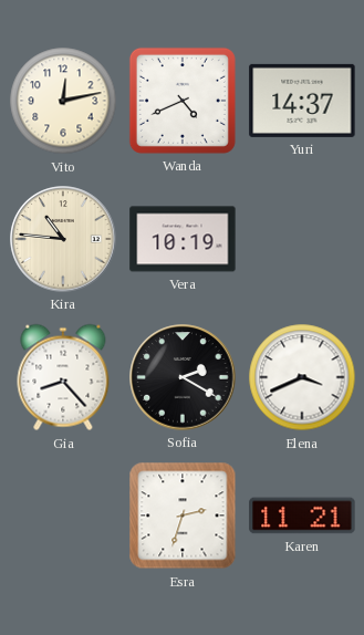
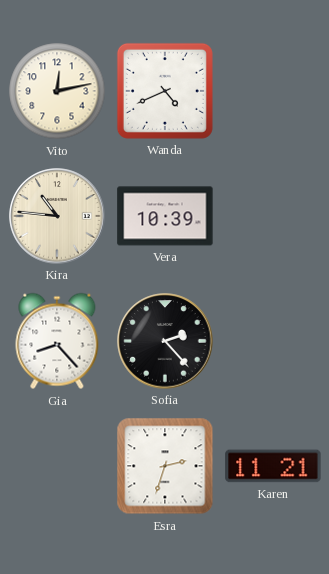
Yuri: 14:37 -> none
Vera: 10:19 -> 10:39
Sofia: 2:20 -> 2:23
Elena: 3:41 -> none
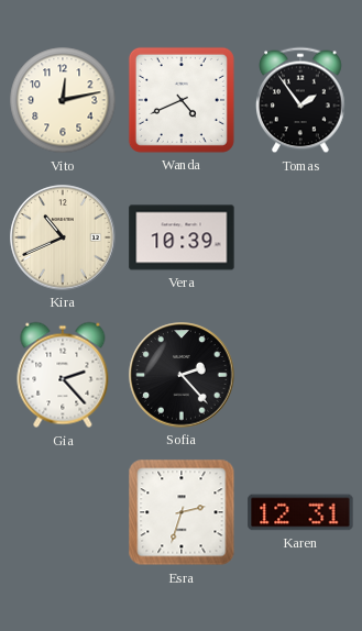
Tomas: none -> 1:54
Kira: 10:46 -> 10:41
Gia: 8:23 -> 2:23
Karen: 11:21 -> 12:31
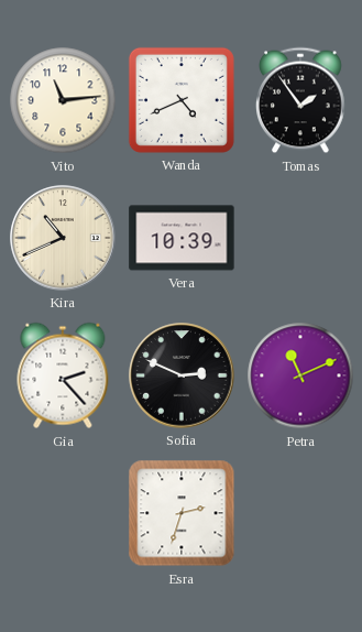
Vito: 12:13 -> 11:14
Sofia: 2:23 -> 2:49
Petra: none -> 11:11
Karen: 12:31 -> none
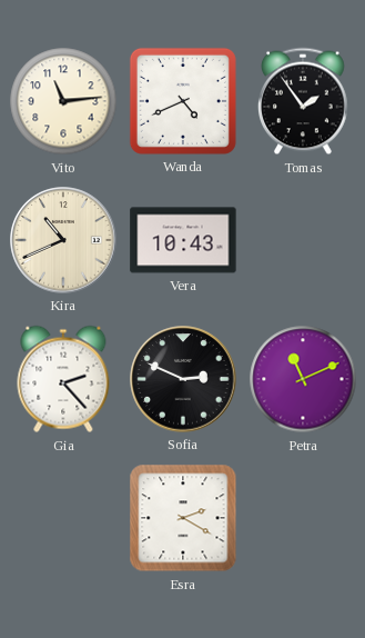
Vera: 10:39 -> 10:43
Esra: 2:33 -> 2:20
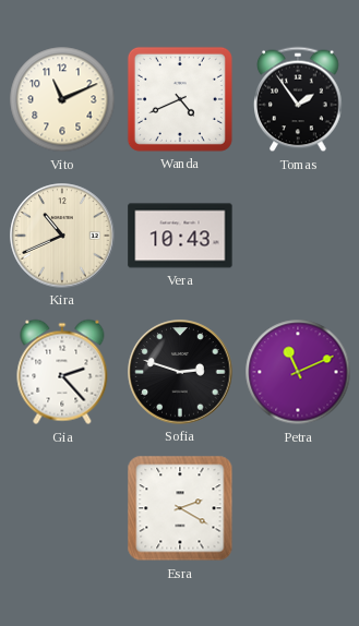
Vito: 11:14 -> 11:11
Sofia: 2:49 -> 2:48
